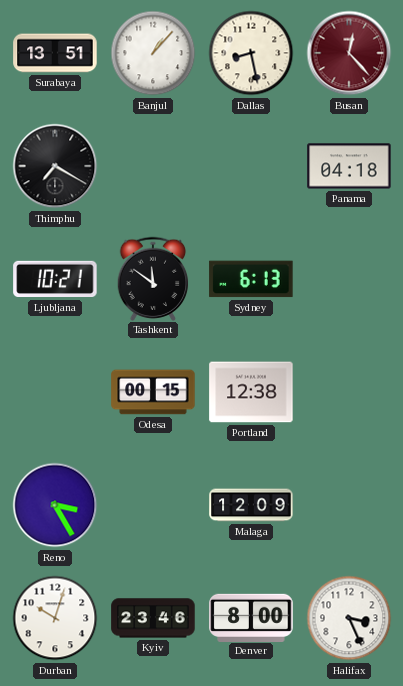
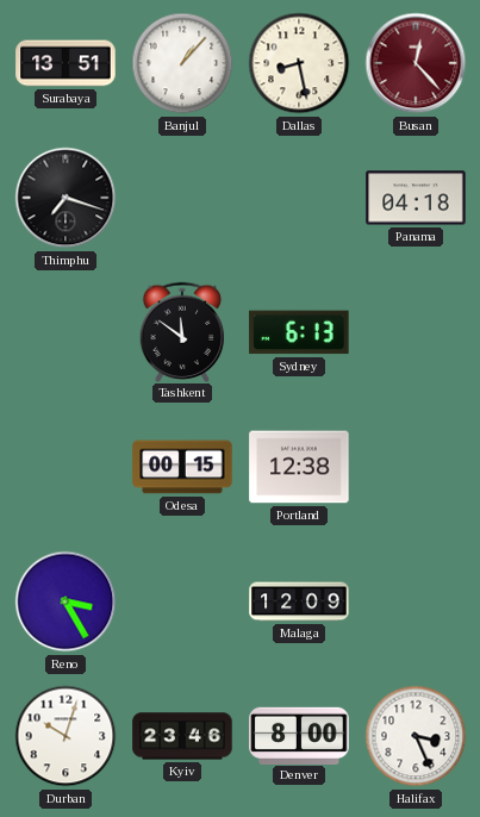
Thimphu: 7:20 -> 7:18
Ljubljana: 10:21 -> none
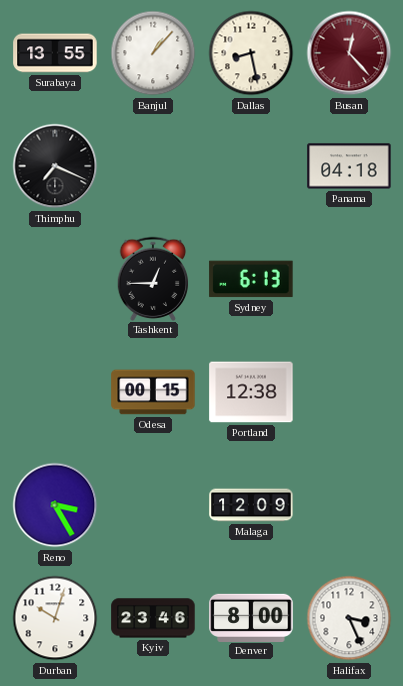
Surabaya: 13:51 -> 13:55
Thimphu: 7:18 -> 7:19
Tashkent: 11:51 -> 12:45
